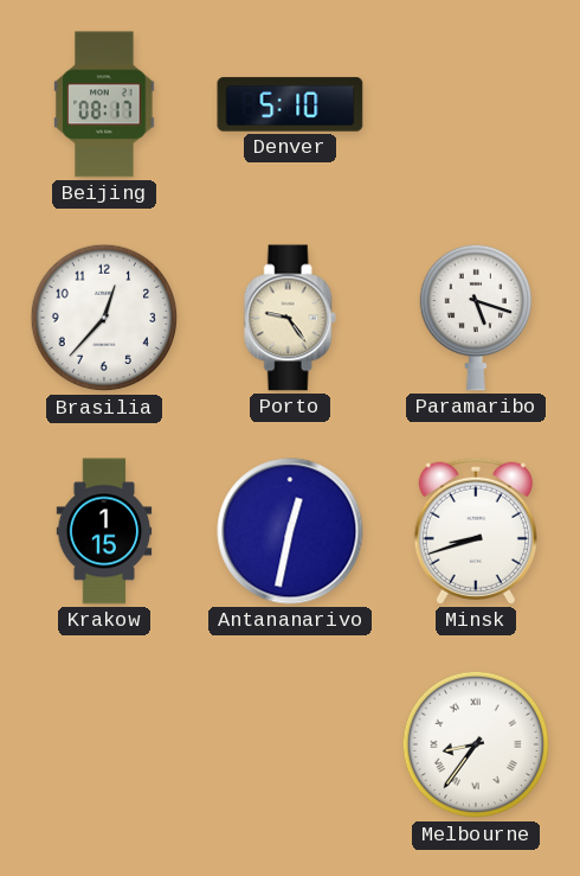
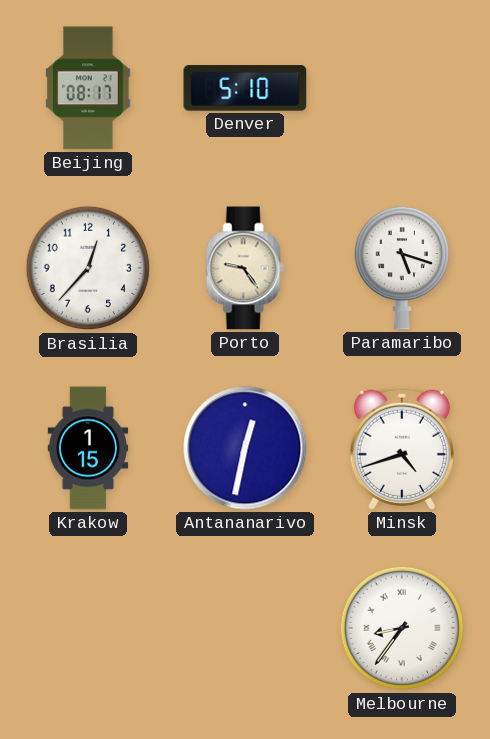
Minsk: 8:42 -> 4:42
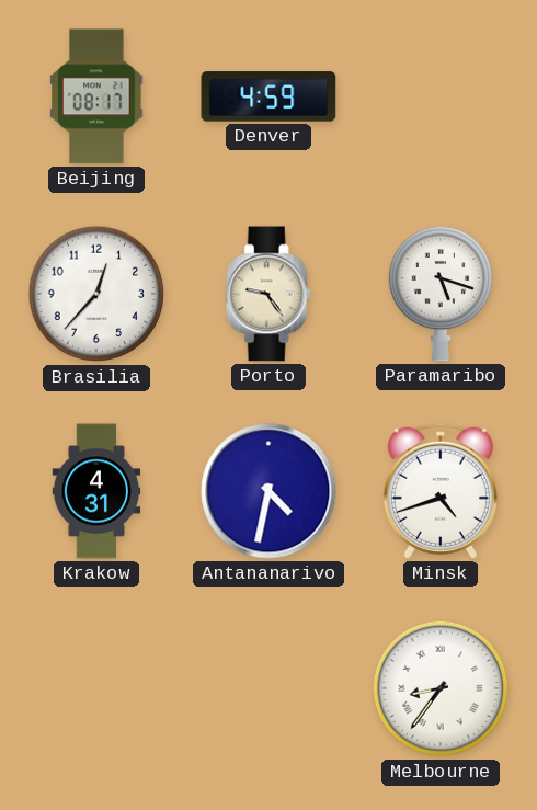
Denver: 5:10 -> 4:59
Krakow: 1:15 -> 4:31
Antananarivo: 12:32 -> 4:32
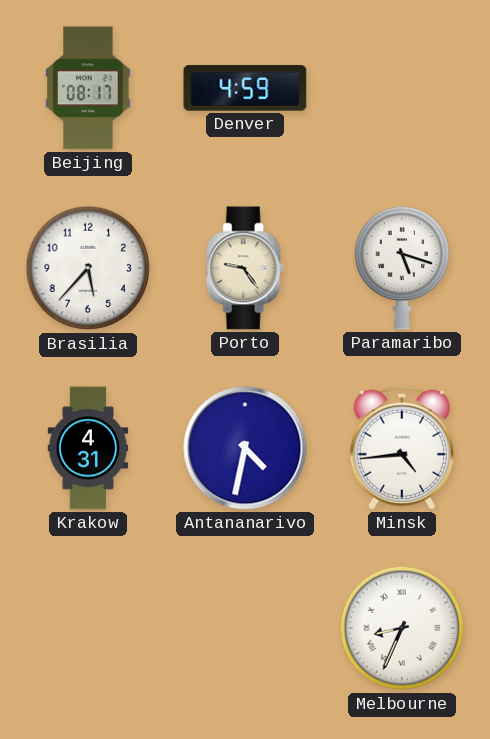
Brasilia: 12:37 -> 5:37
Minsk: 4:42 -> 4:44
Melbourne: 8:36 -> 8:34
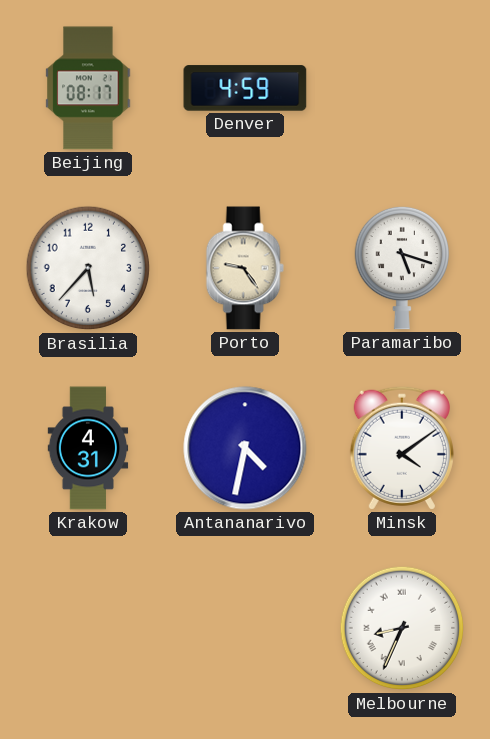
Minsk: 4:44 -> 4:09
